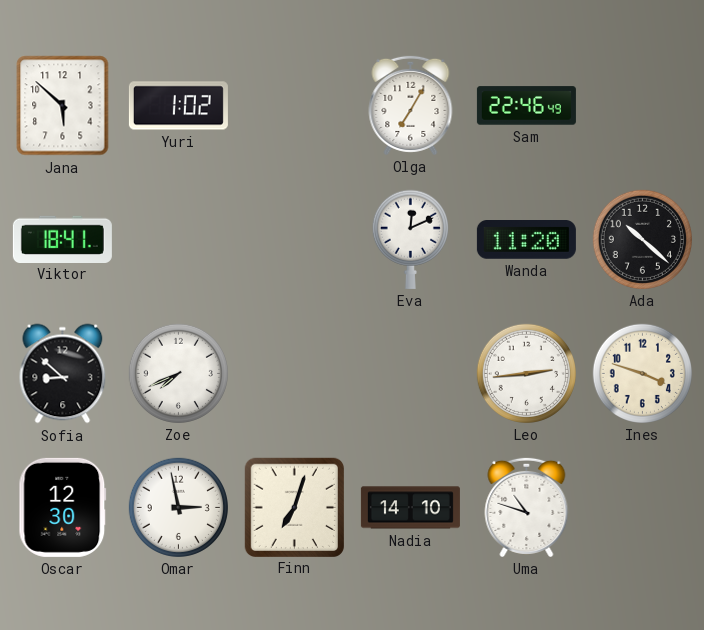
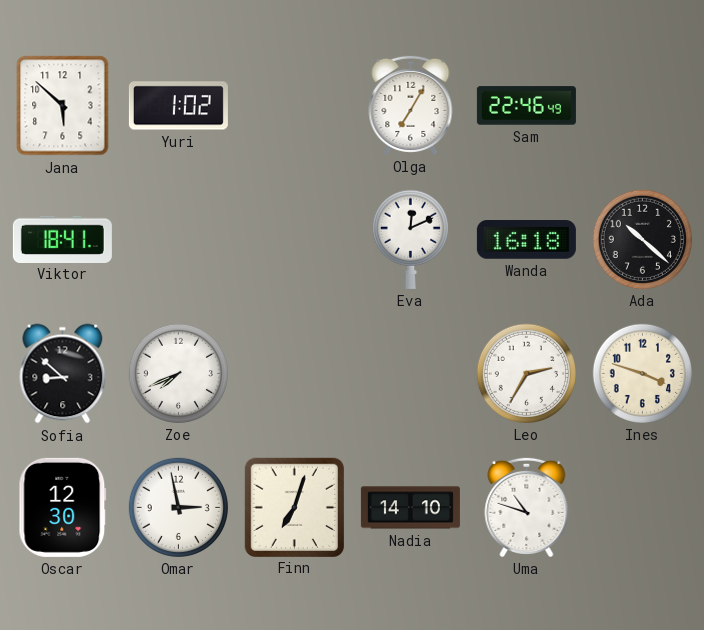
Wanda: 11:20 -> 16:18
Leo: 2:44 -> 2:35
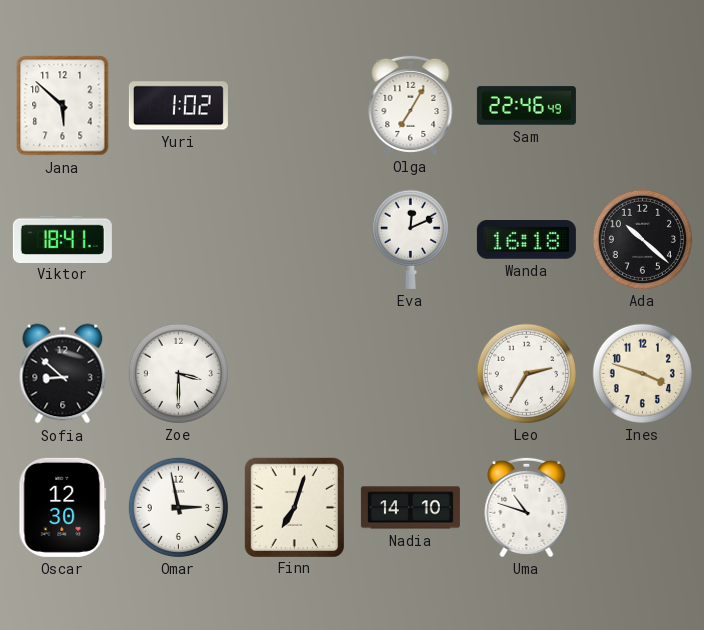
Zoe: 7:41 -> 3:30
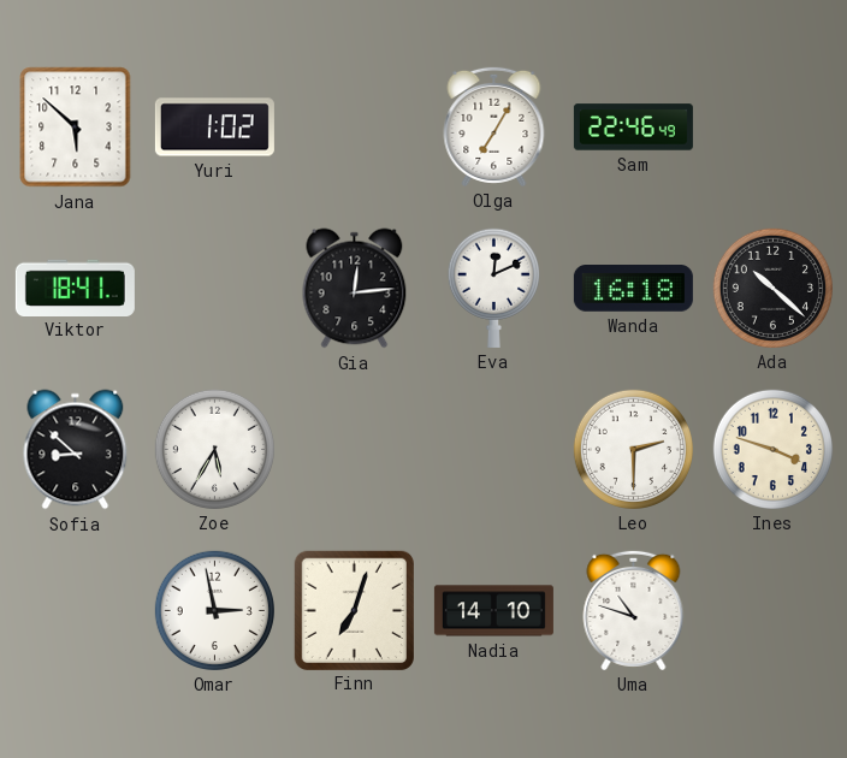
Gia: none -> 12:14
Zoe: 3:30 -> 5:35
Leo: 2:35 -> 2:30
Oscar: 12:30 -> none
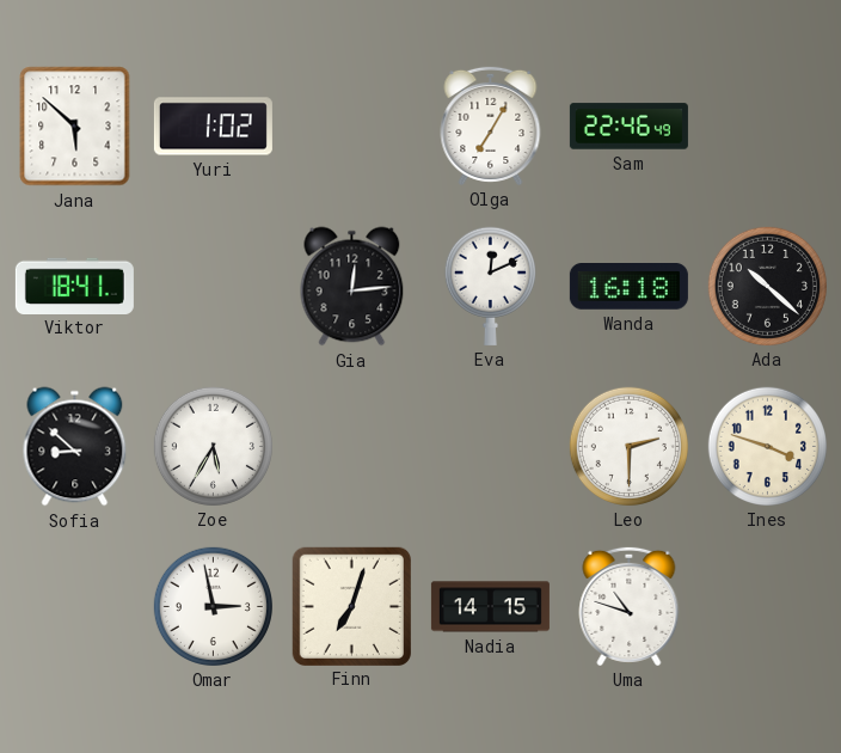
Nadia: 14:10 -> 14:15
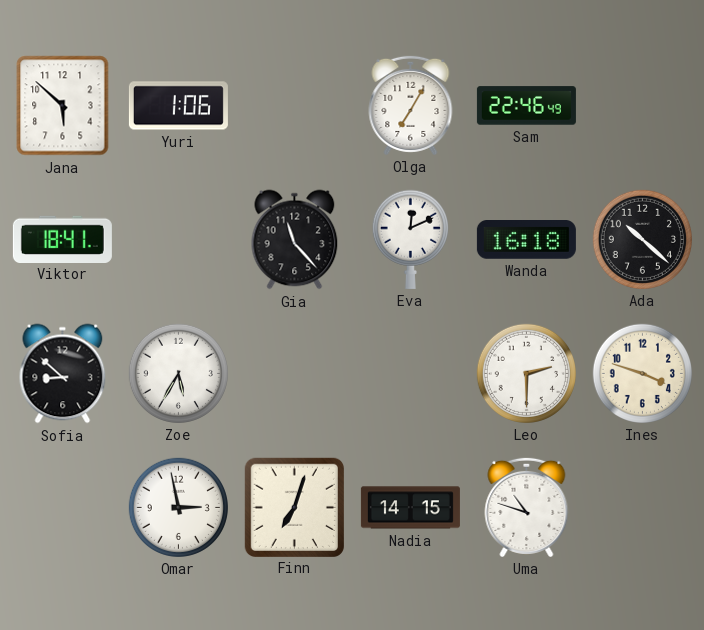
Yuri: 1:02 -> 1:06
Gia: 12:14 -> 11:23
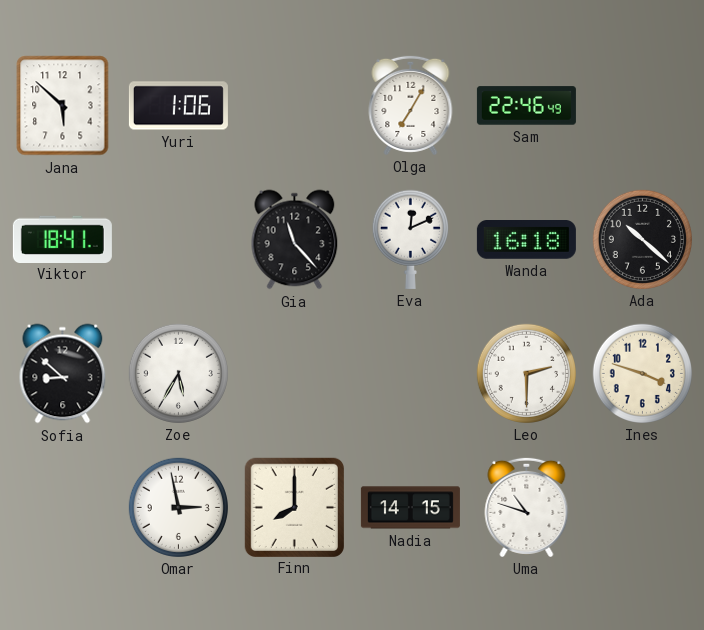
Finn: 7:03 -> 8:00
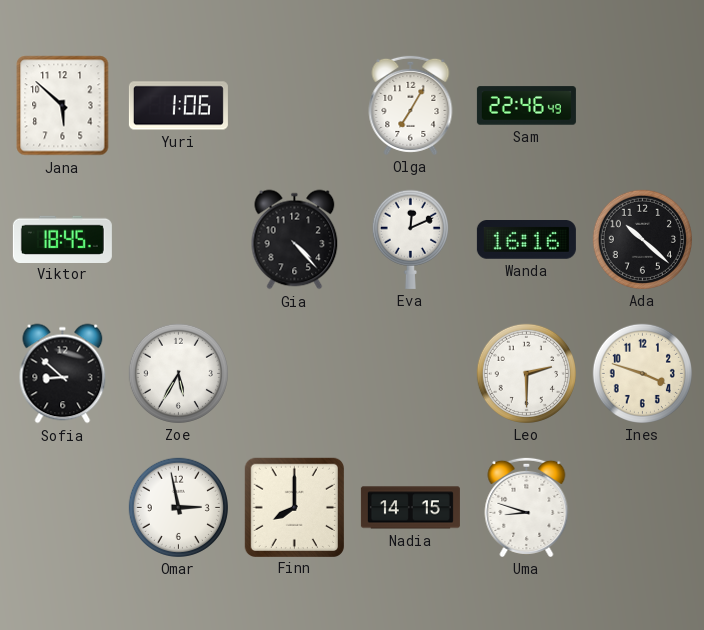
Viktor: 18:41 -> 18:45
Gia: 11:23 -> 4:23
Wanda: 16:18 -> 16:16
Uma: 10:48 -> 8:48
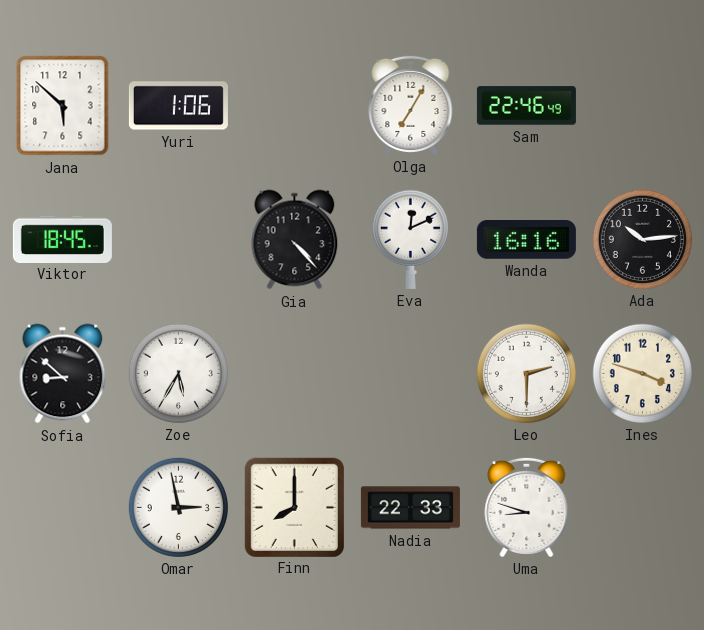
Ada: 10:22 -> 10:14
Nadia: 14:15 -> 22:33
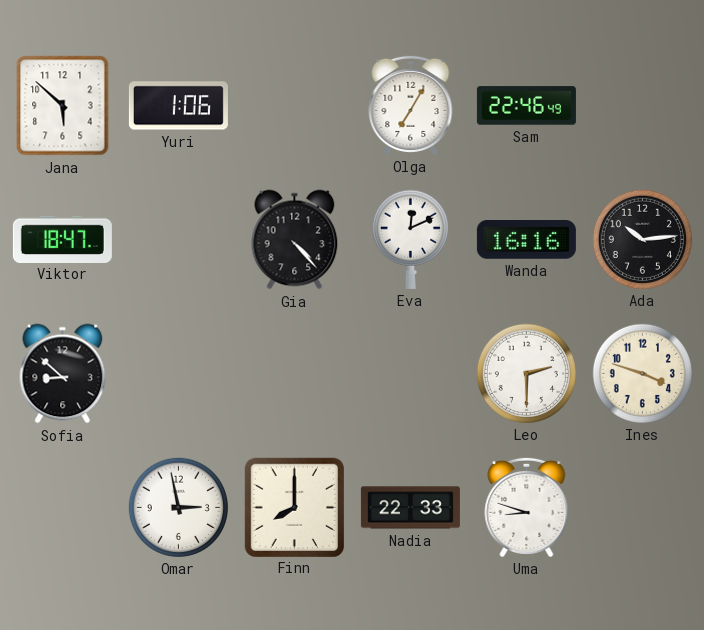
Viktor: 18:45 -> 18:47
Zoe: 5:35 -> none
